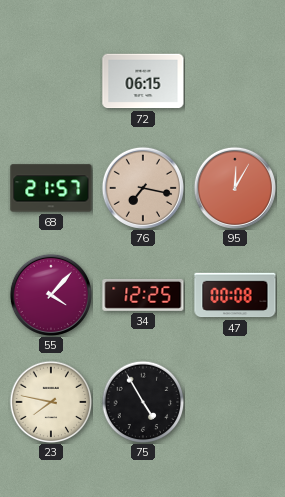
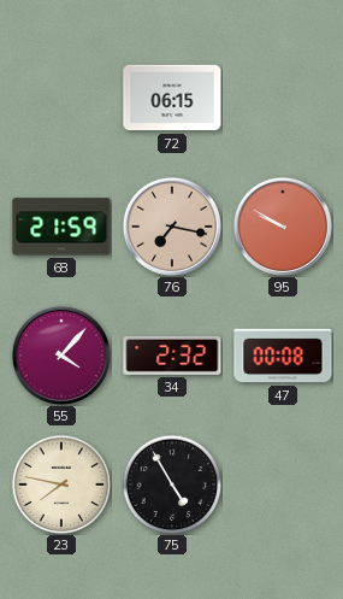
68: 21:57 -> 21:59
95: 12:05 -> 9:50
34: 12:25 -> 2:32
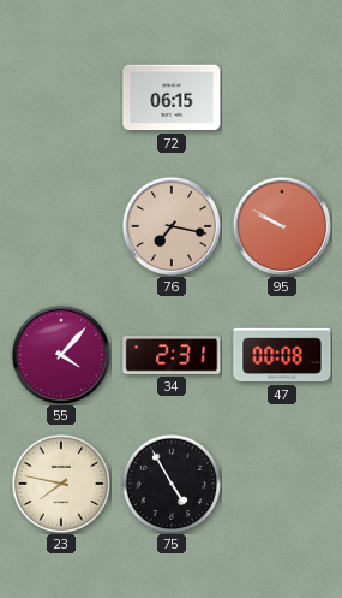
68: 21:59 -> none
34: 2:32 -> 2:31
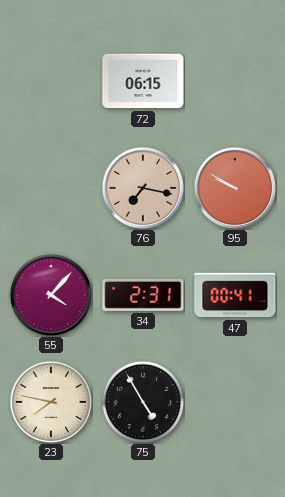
47: 00:08 -> 00:41
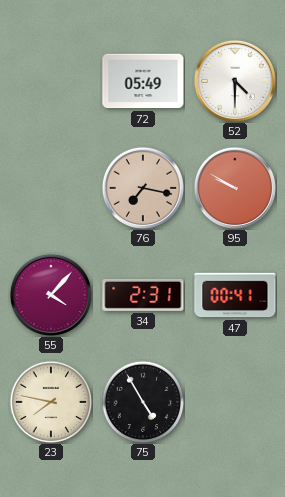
72: 06:15 -> 05:49
52: none -> 4:30
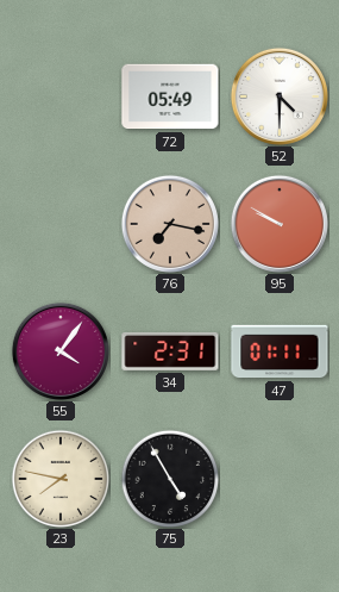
55: 4:07 -> 4:06
47: 00:41 -> 01:11
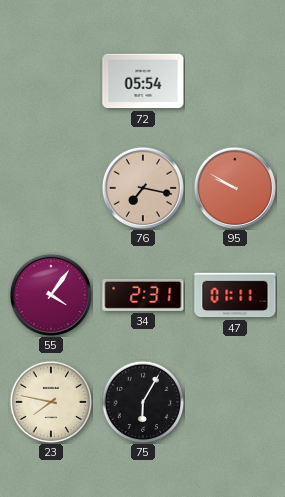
72: 05:49 -> 05:54
52: 4:30 -> none
75: 4:55 -> 6:05
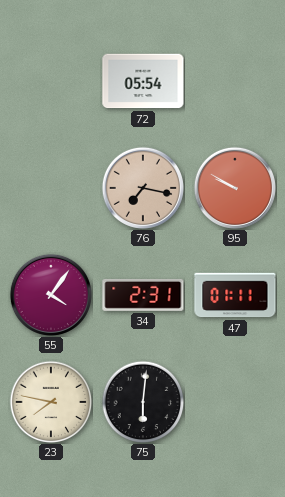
75: 6:05 -> 6:01
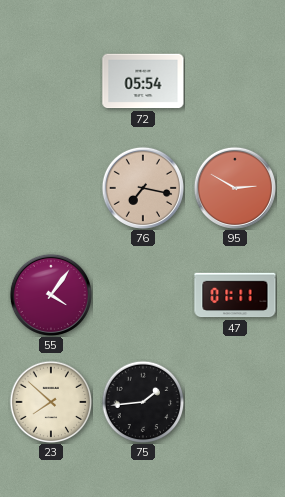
95: 9:50 -> 2:50
34: 2:31 -> none
23: 7:47 -> 7:52
75: 6:01 -> 1:44
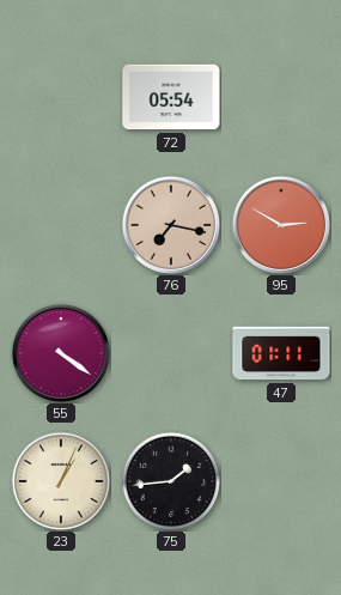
55: 4:06 -> 4:21
23: 7:52 -> 1:04
